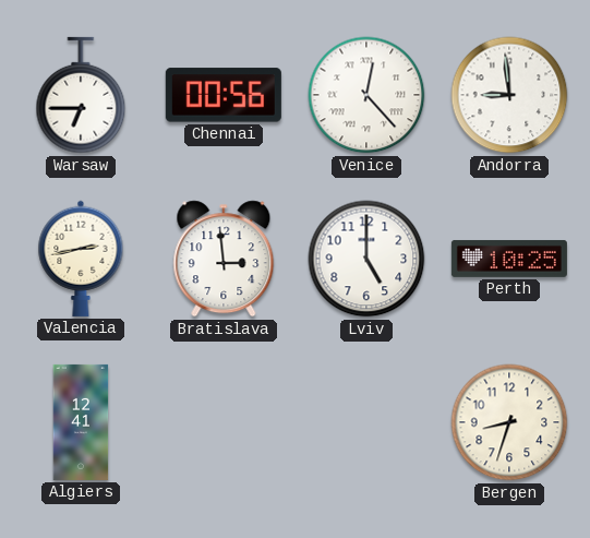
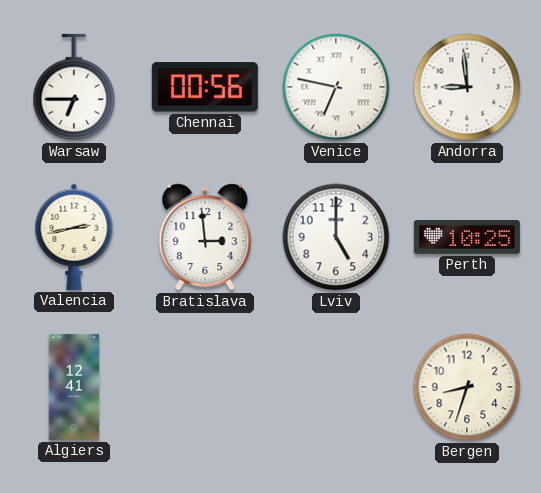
Venice: 12:23 -> 6:47
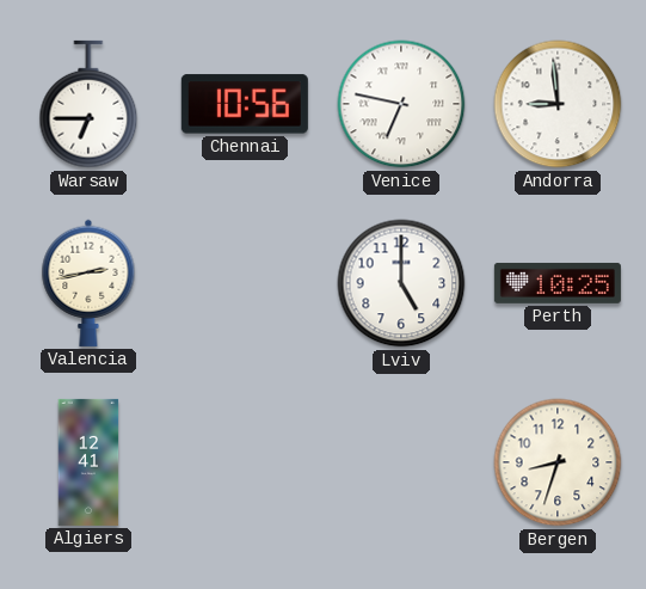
Chennai: 00:56 -> 10:56
Bratislava: 2:59 -> none
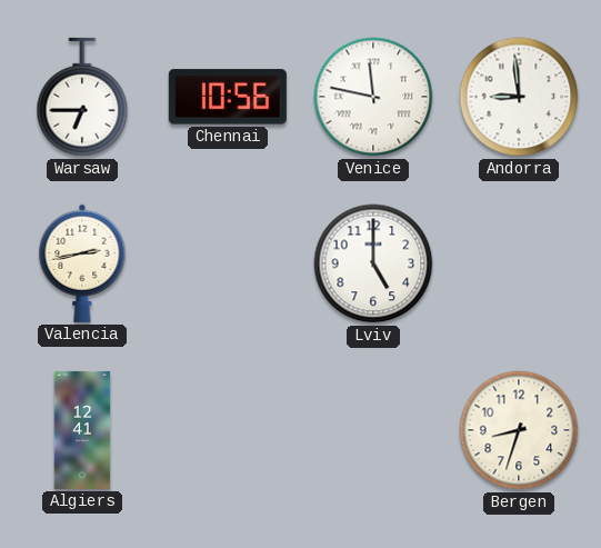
Venice: 6:47 -> 11:47
Perth: 10:25 -> none
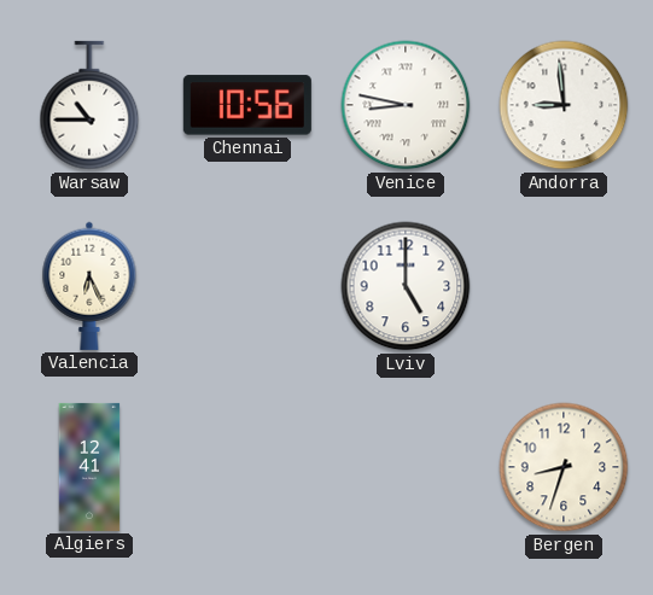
Warsaw: 6:45 -> 10:45
Venice: 11:47 -> 8:47
Valencia: 2:43 -> 6:26
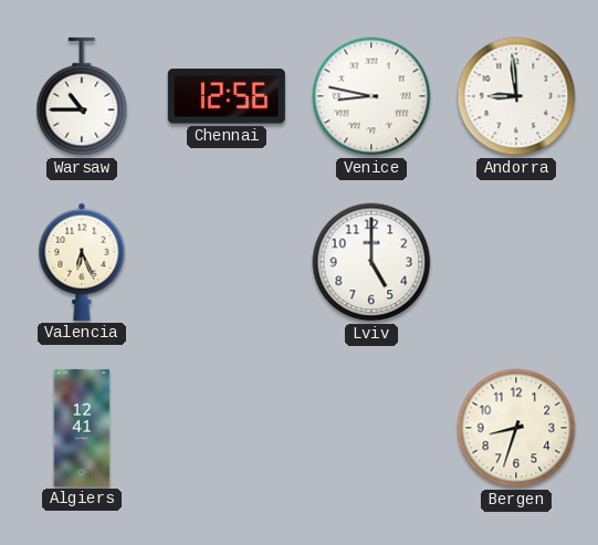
Chennai: 10:56 -> 12:56
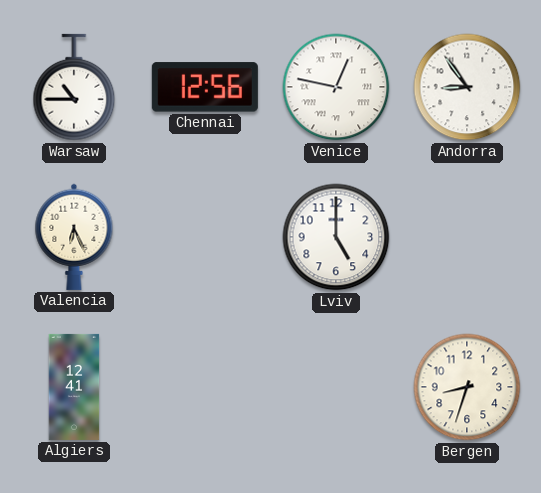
Venice: 8:47 -> 12:47
Andorra: 8:59 -> 8:54
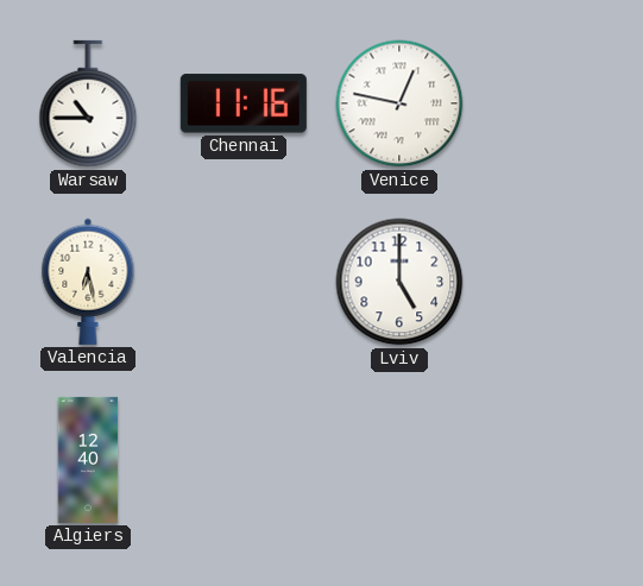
Chennai: 12:56 -> 11:16
Andorra: 8:54 -> none
Valencia: 6:26 -> 6:28
Algiers: 12:41 -> 12:40
Bergen: 8:33 -> none
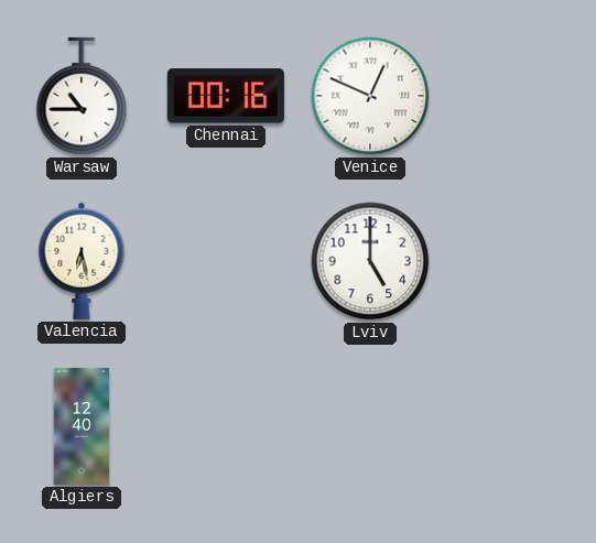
Chennai: 11:16 -> 00:16
Venice: 12:47 -> 12:49
